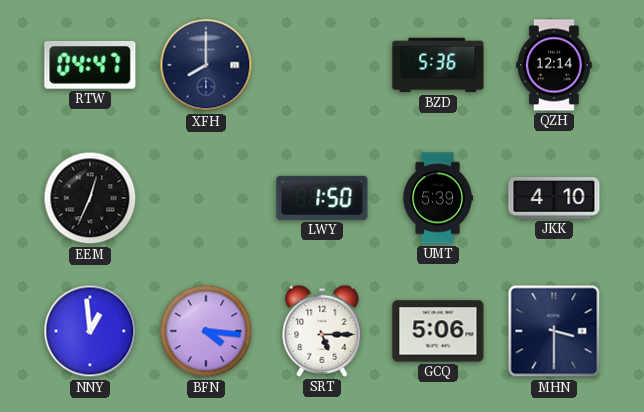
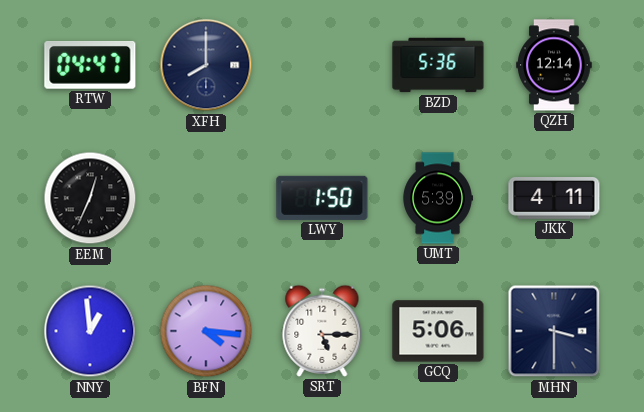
JKK: 4:10 -> 4:11
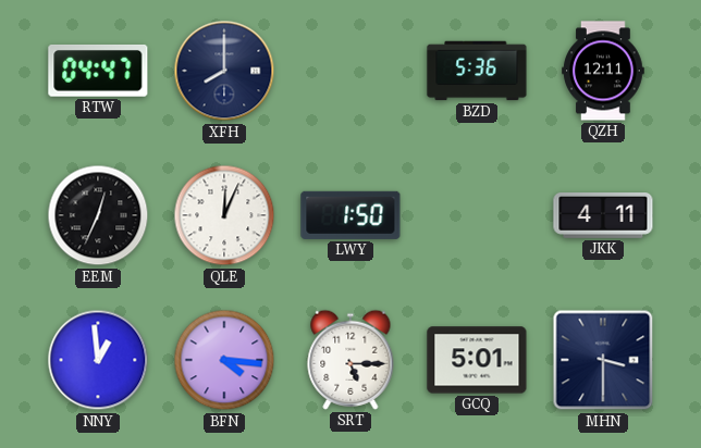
QZH: 12:14 -> 12:11
QLE: none -> 12:04
UMT: 5:39 -> none
GCQ: 5:06 -> 5:01
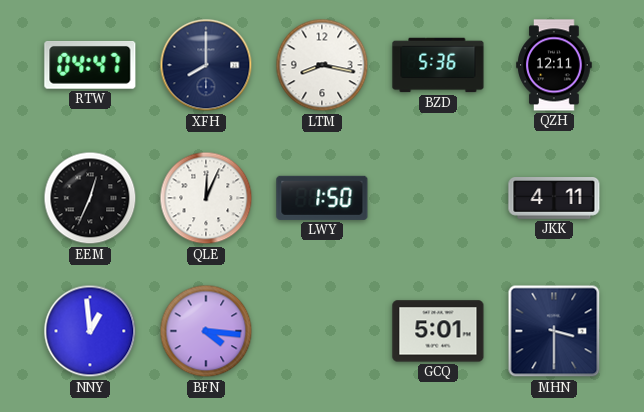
LTM: none -> 8:17
SRT: 5:15 -> none
